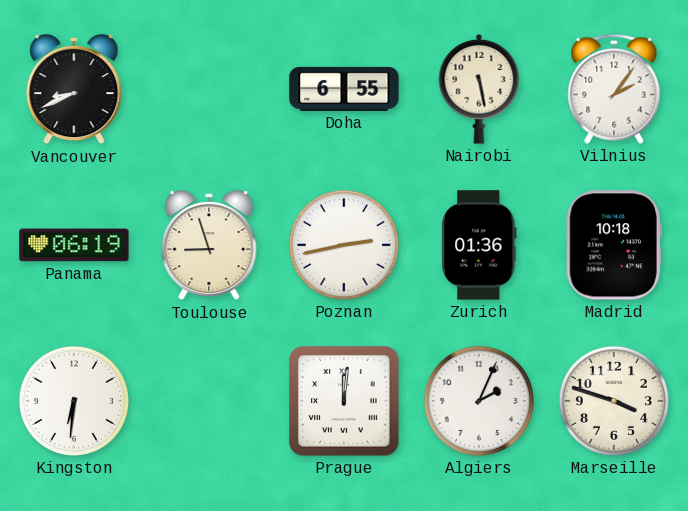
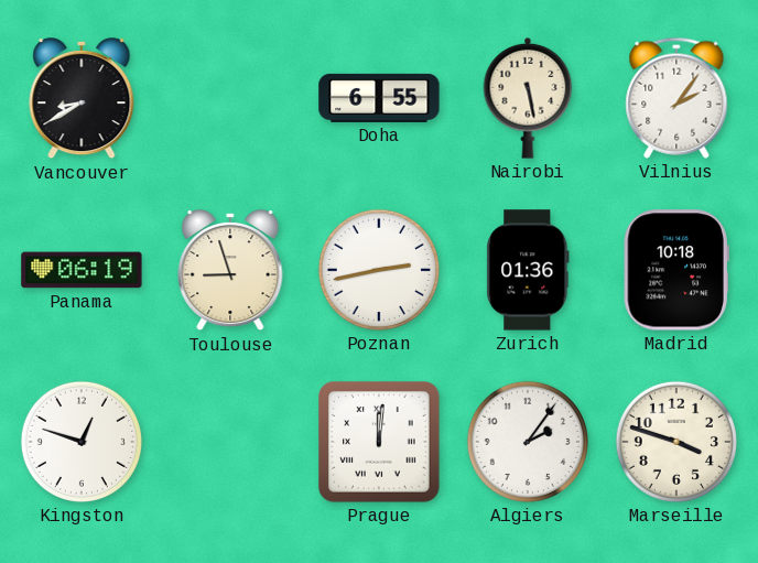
Vancouver: 8:41 -> 8:40
Kingston: 6:31 -> 12:48
Algiers: 2:04 -> 2:06
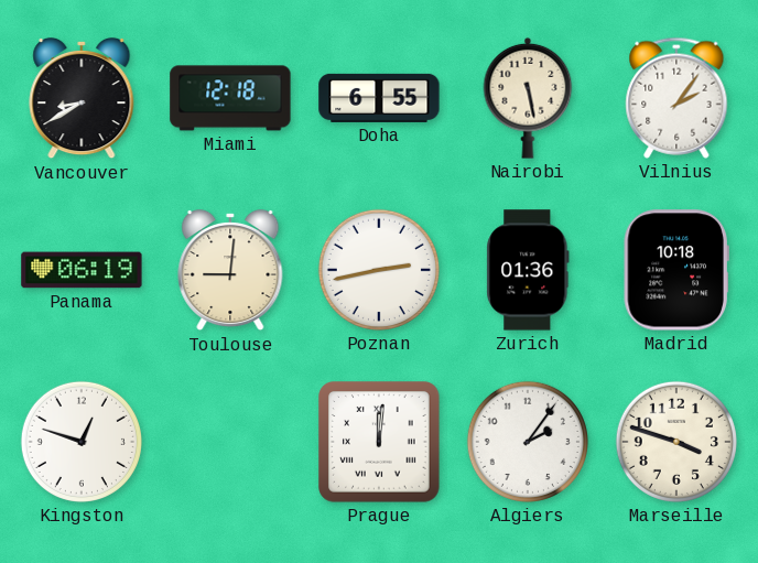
Miami: none -> 12:18
Toulouse: 8:57 -> 9:01
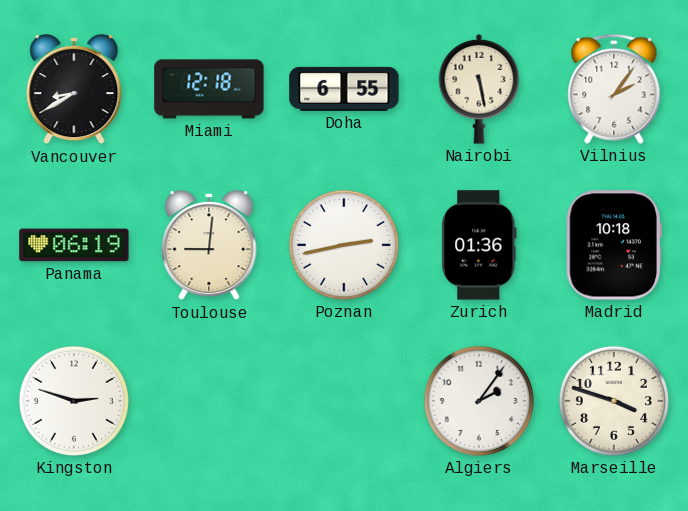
Kingston: 12:48 -> 2:48
Prague: 12:01 -> none
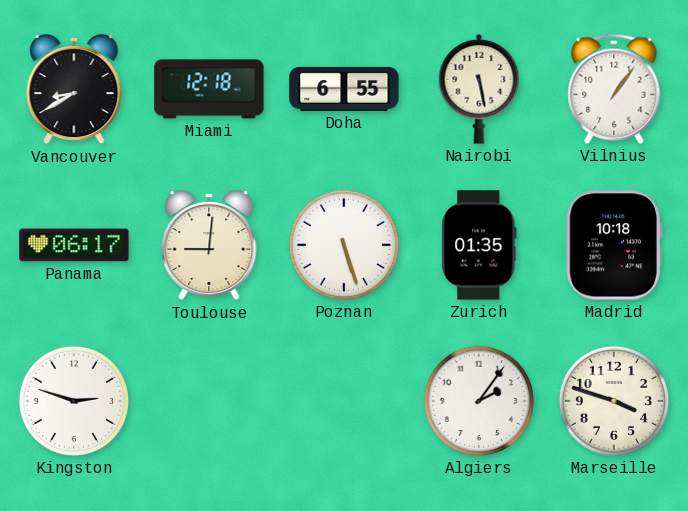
Vilnius: 2:06 -> 1:06
Panama: 06:19 -> 06:17
Poznan: 2:43 -> 5:27
Zurich: 01:36 -> 01:35
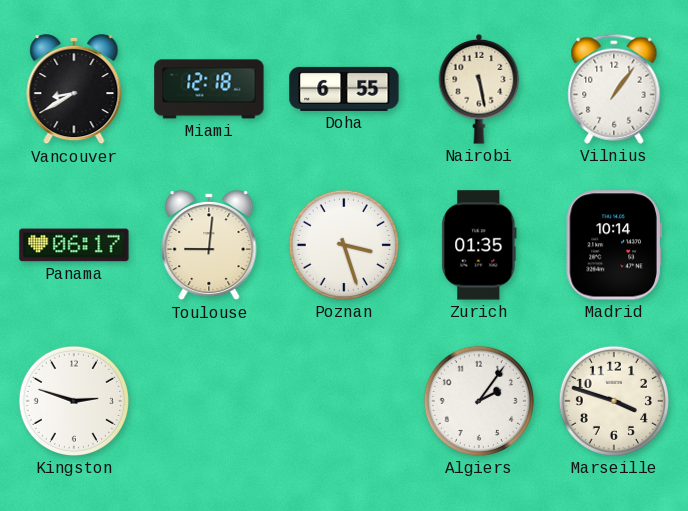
Poznan: 5:27 -> 3:27
Madrid: 10:18 -> 10:14
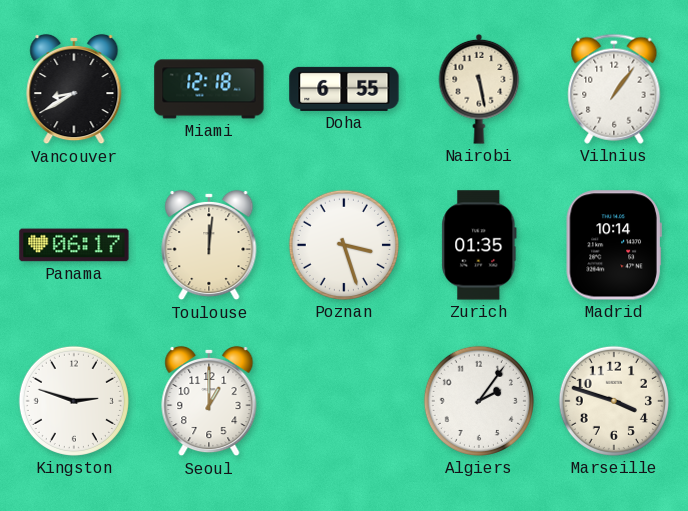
Toulouse: 9:01 -> 12:01
Seoul: none -> 1:00
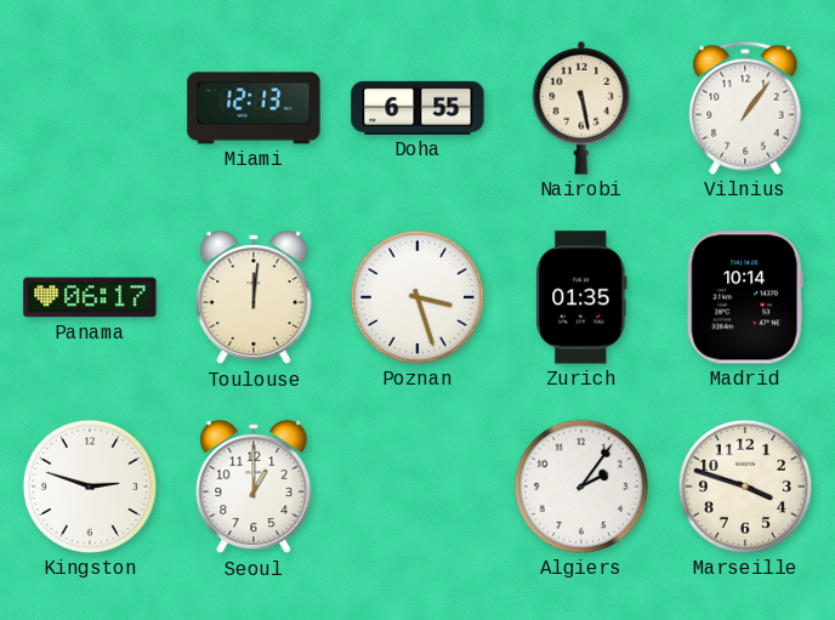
Vancouver: 8:40 -> none
Miami: 12:18 -> 12:13
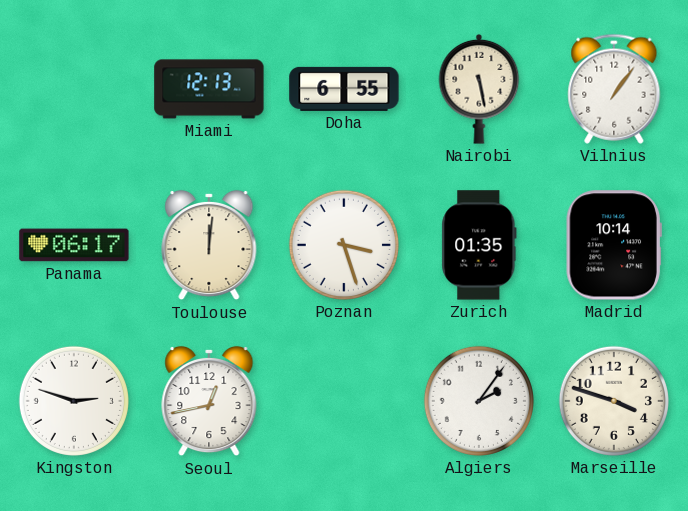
Seoul: 1:00 -> 12:43
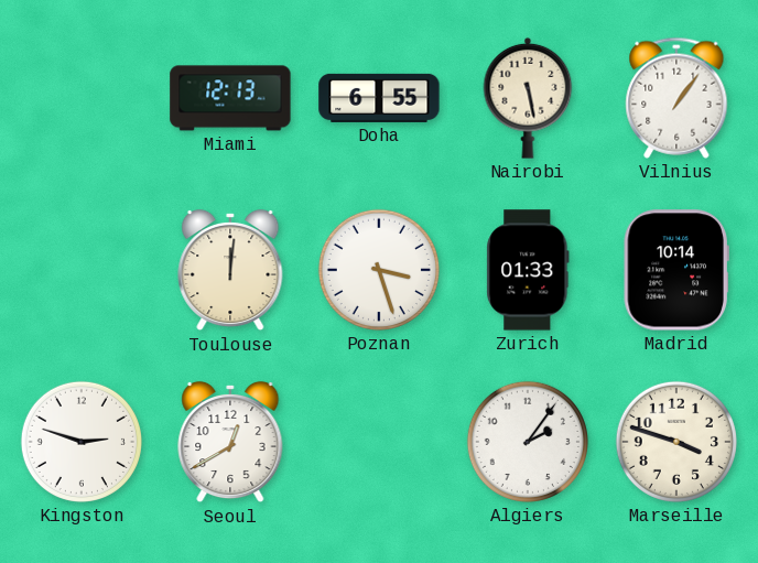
Panama: 06:17 -> none
Zurich: 01:35 -> 01:33
Seoul: 12:43 -> 12:40
